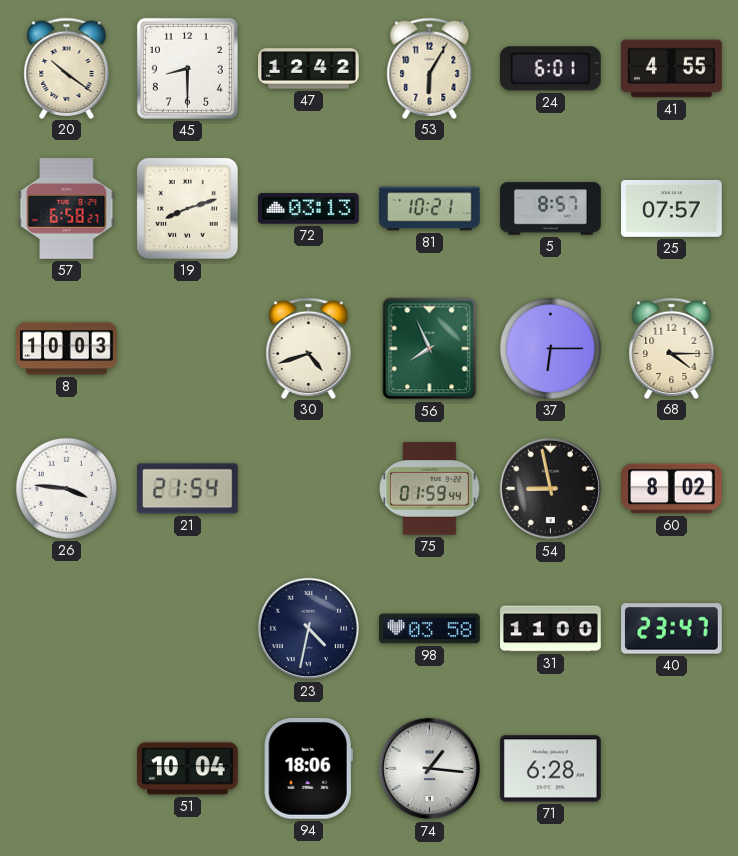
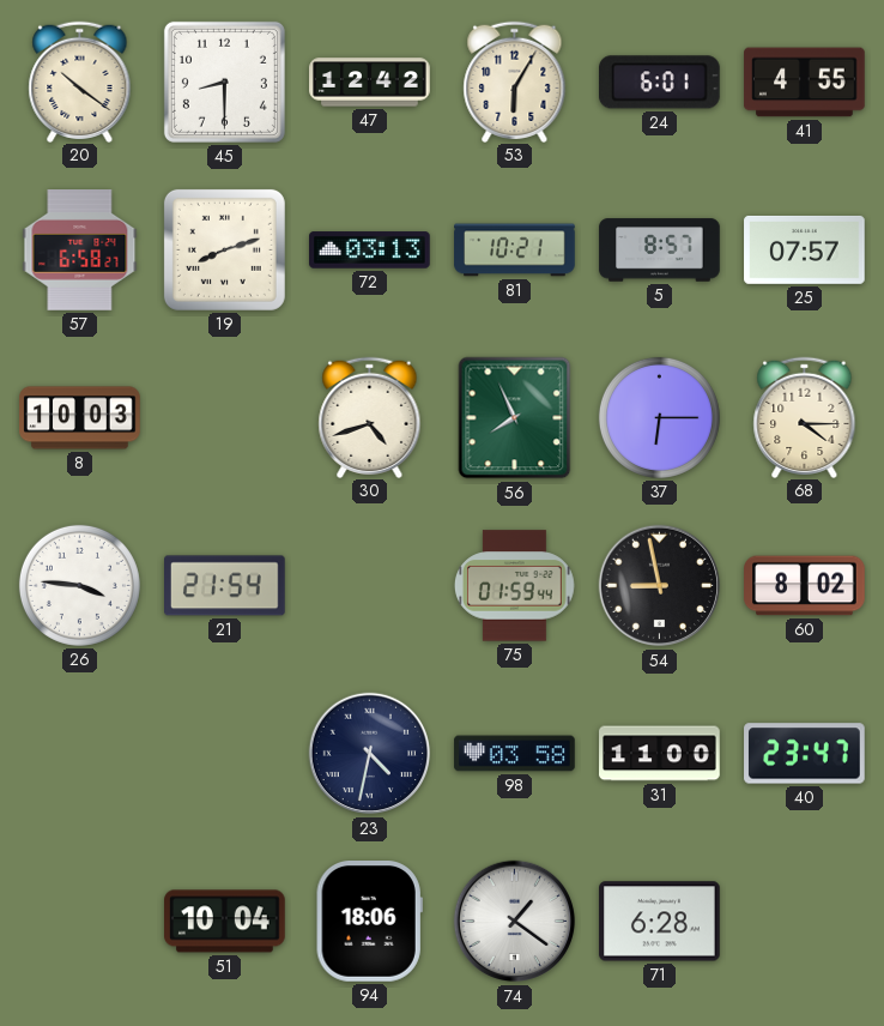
74: 1:16 -> 1:21
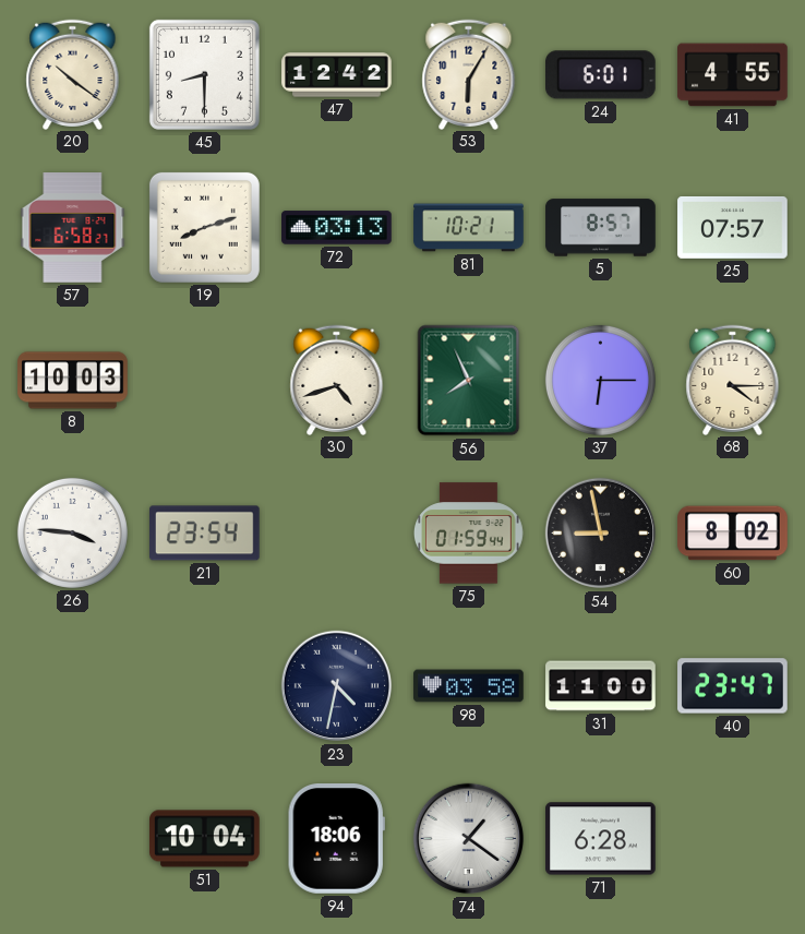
21: 21:54 -> 23:54
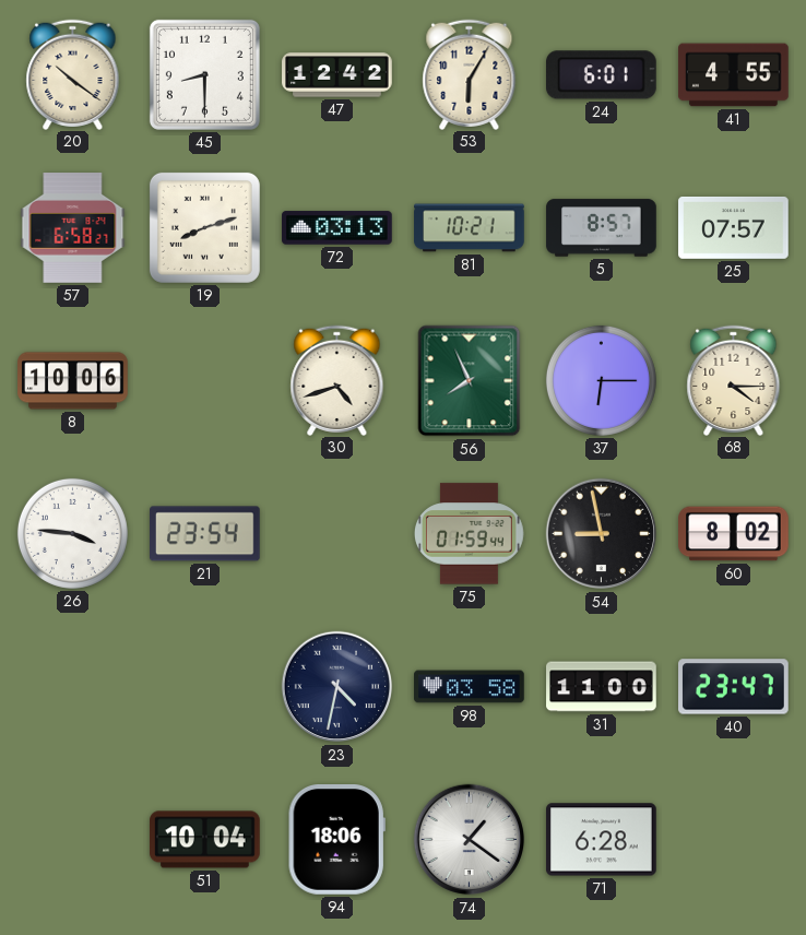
8: 10:03 -> 10:06
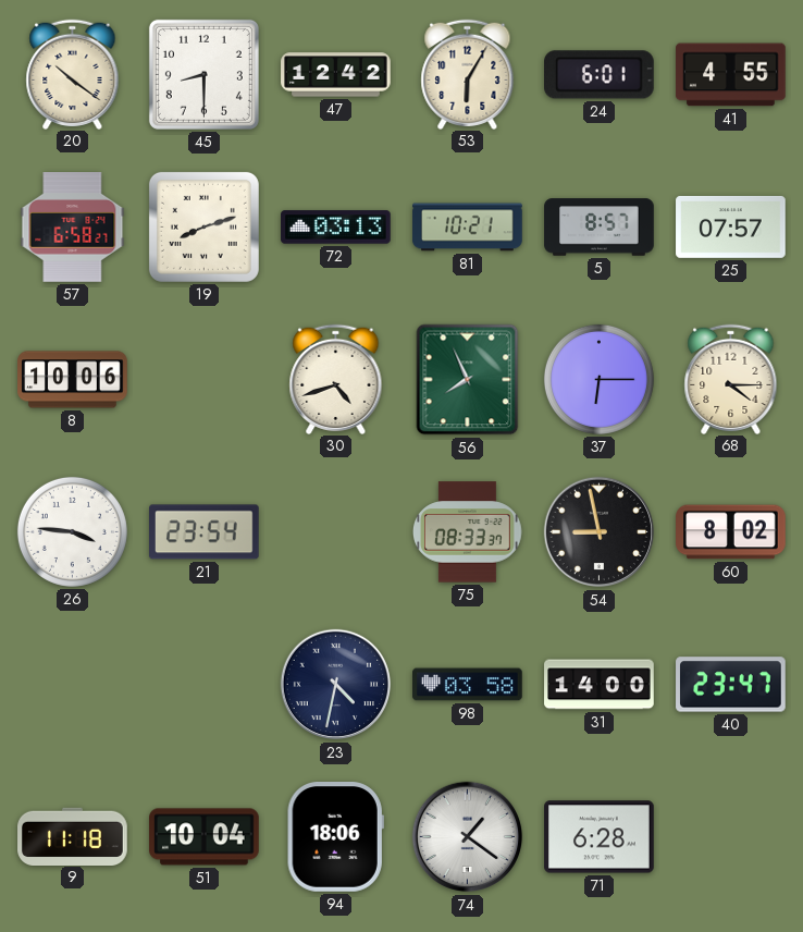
75: 01:59 -> 08:33
31: 11:00 -> 14:00
9: none -> 11:18
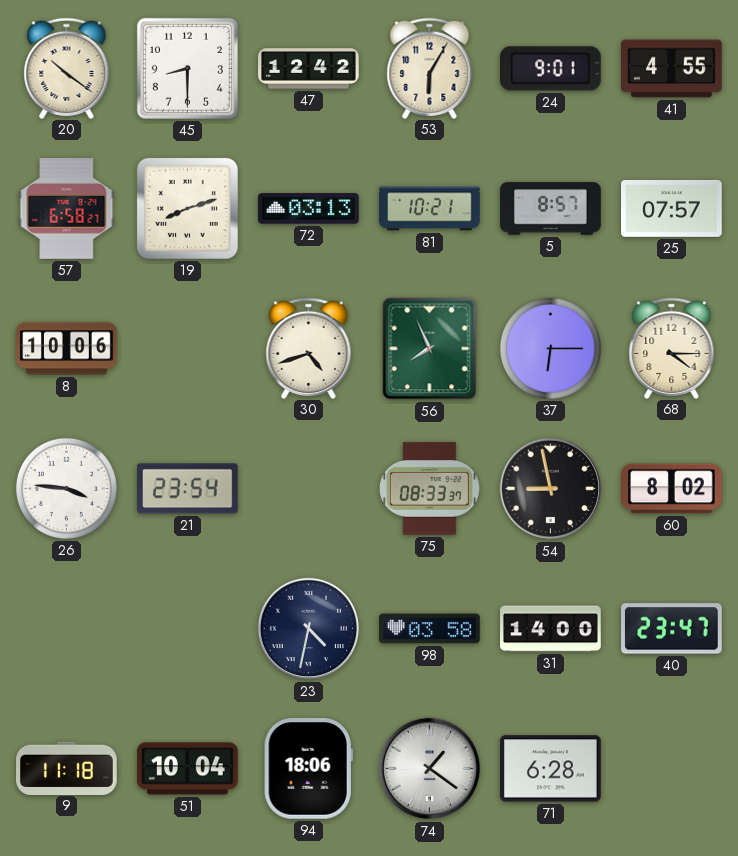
24: 6:01 -> 9:01
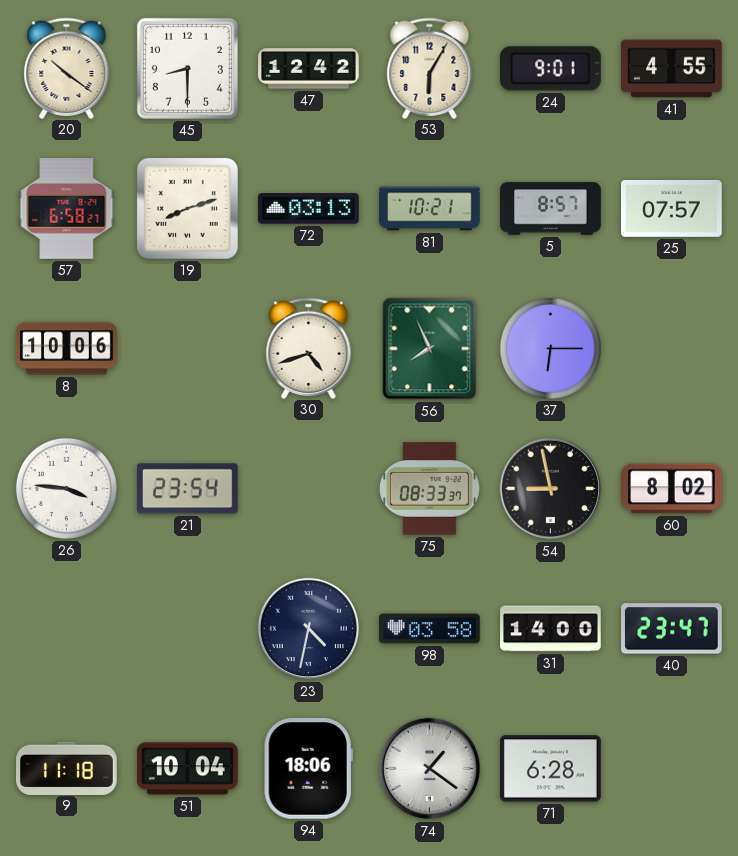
68: 4:15 -> none
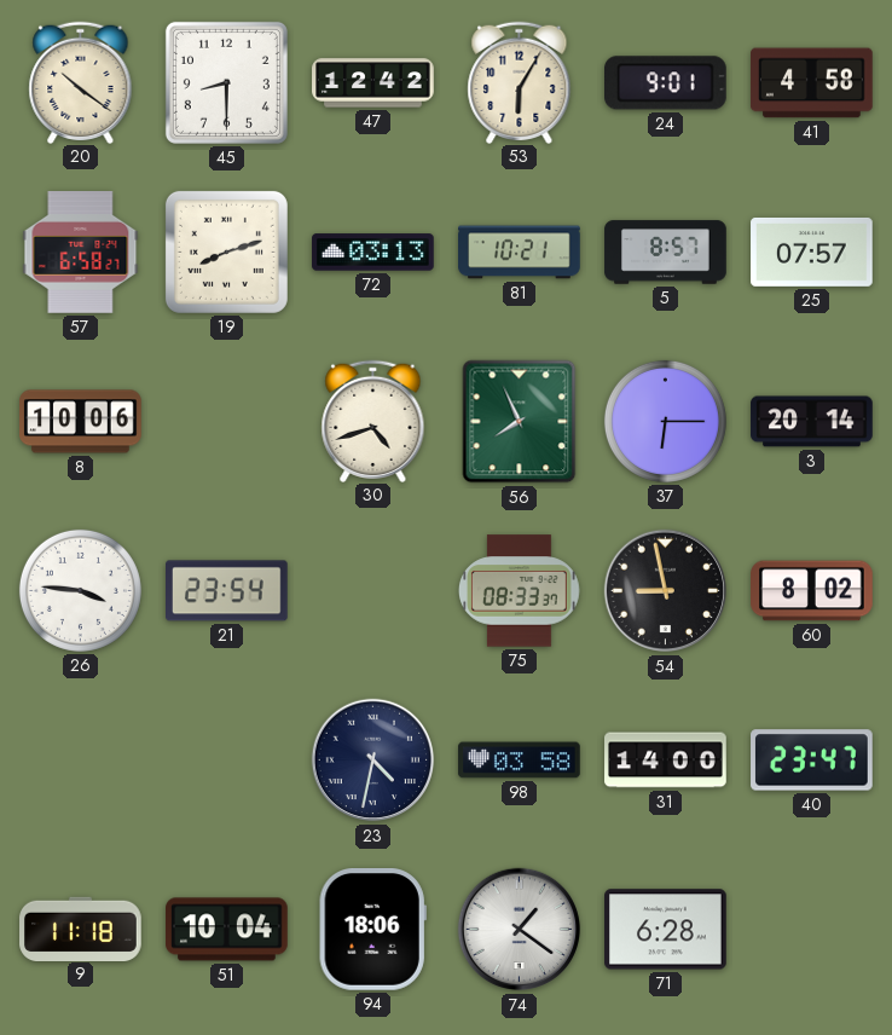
41: 4:55 -> 4:58
3: none -> 20:14
